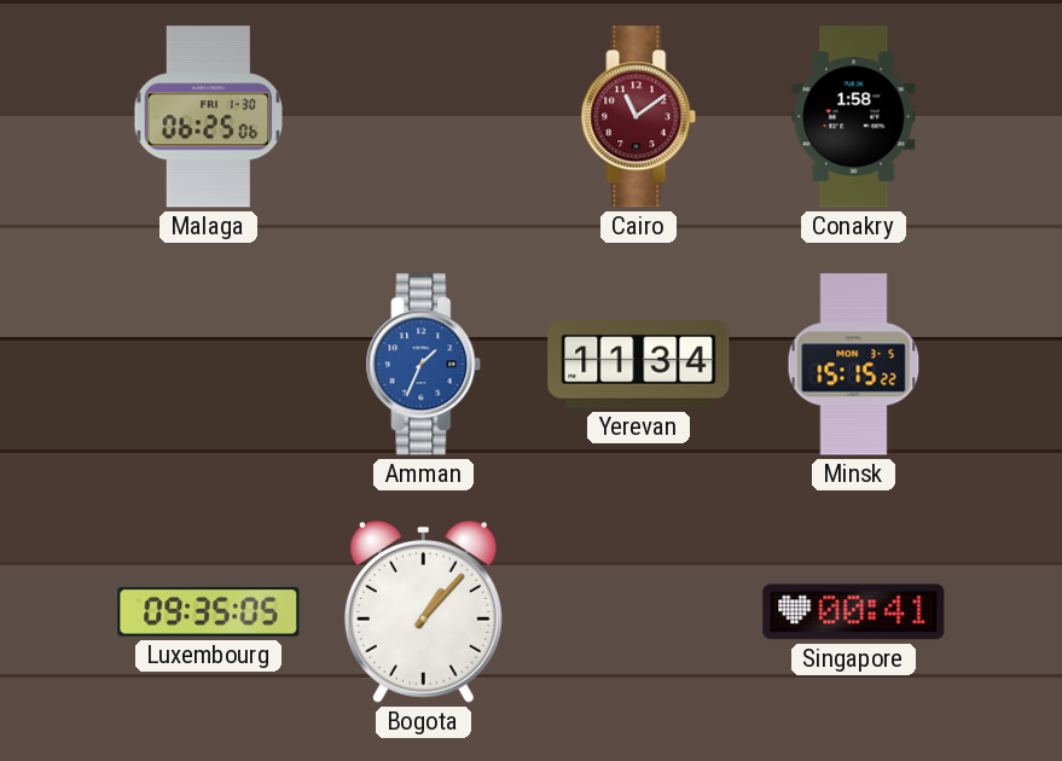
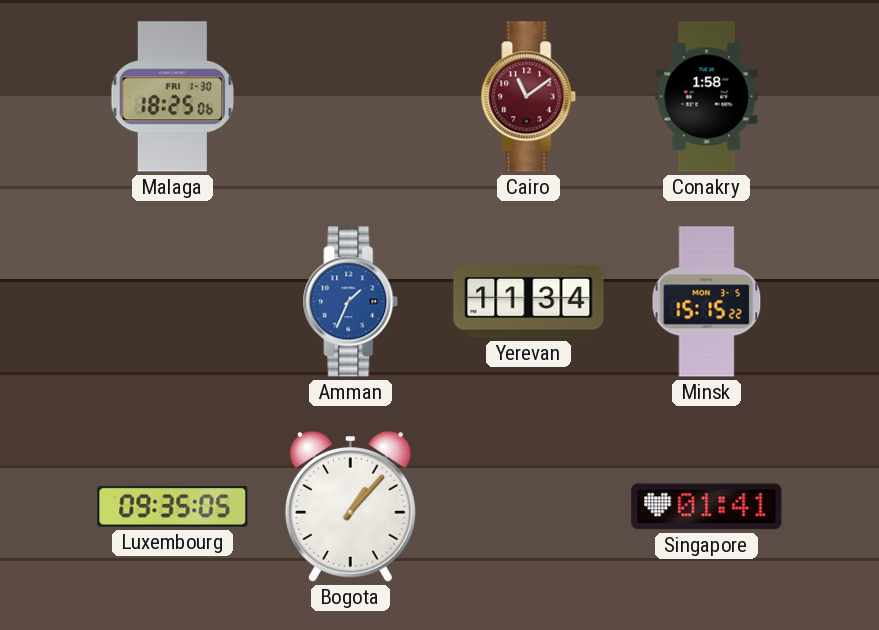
Malaga: 06:25 -> 18:25
Singapore: 00:41 -> 01:41
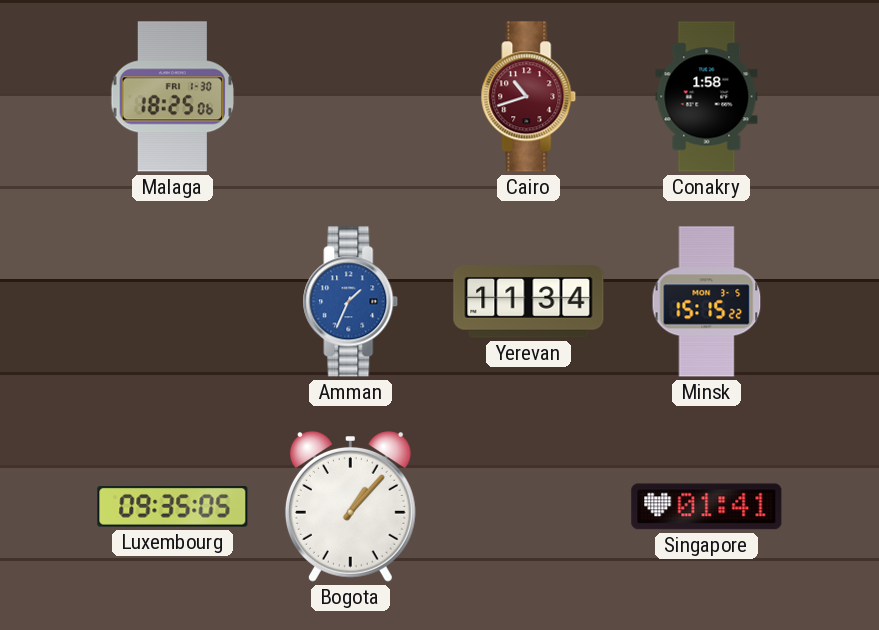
Cairo: 11:09 -> 10:42
